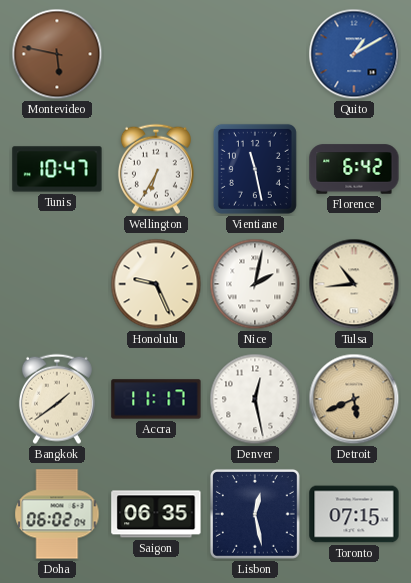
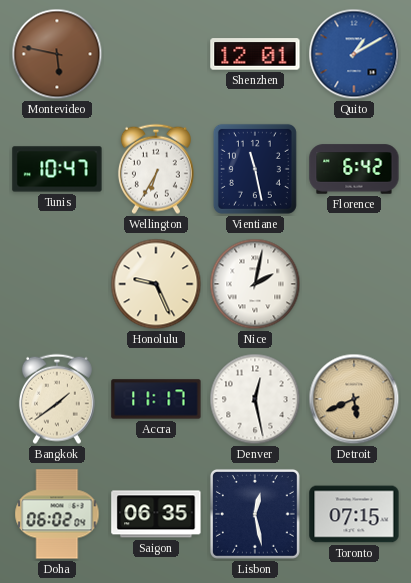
Shenzhen: none -> 12:01
Tulsa: 10:44 -> none
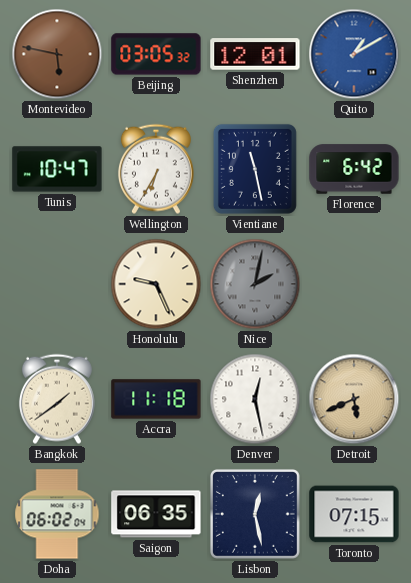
Beijing: none -> 03:05
Nice dial: white -> grey
Accra: 11:17 -> 11:18
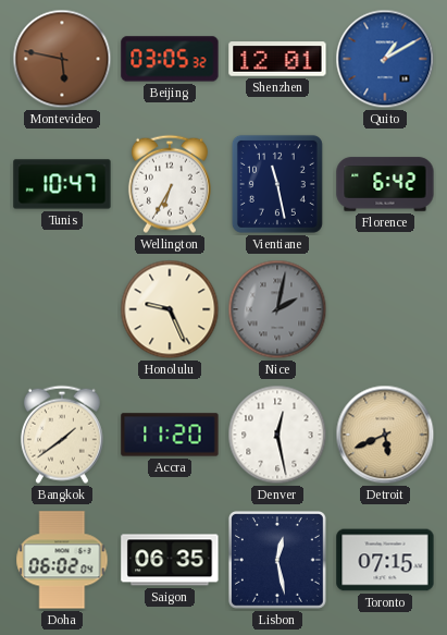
Accra: 11:18 -> 11:20
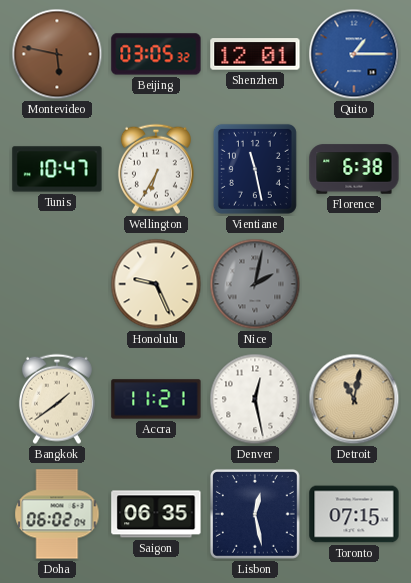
Quito: 1:10 -> 1:15
Florence: 6:42 -> 6:38
Accra: 11:20 -> 11:21
Detroit: 5:41 -> 11:02
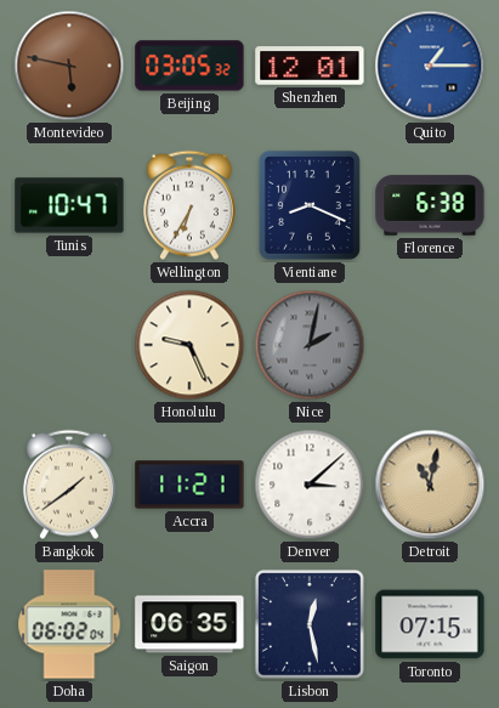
Vientiane: 11:28 -> 8:19
Denver: 12:28 -> 3:08
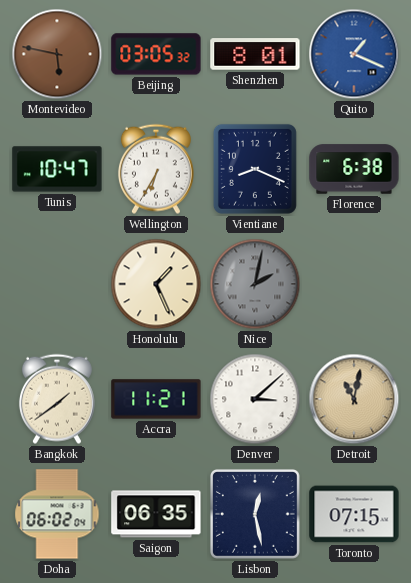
Shenzhen: 12:01 -> 8:01
Quito: 1:15 -> 1:19
Honolulu: 9:26 -> 1:26
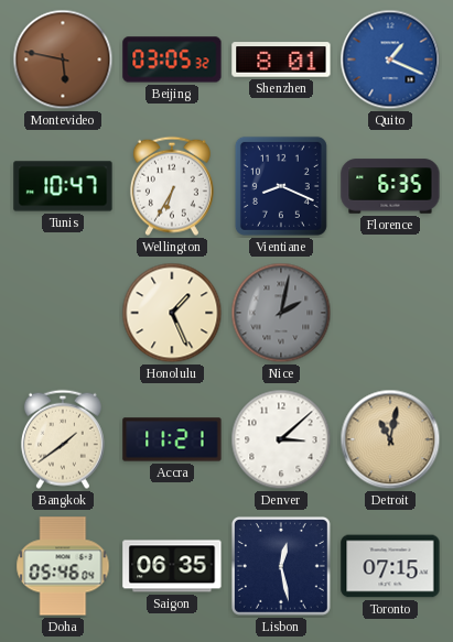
Florence: 6:38 -> 6:35
Doha: 06:02 -> 05:46
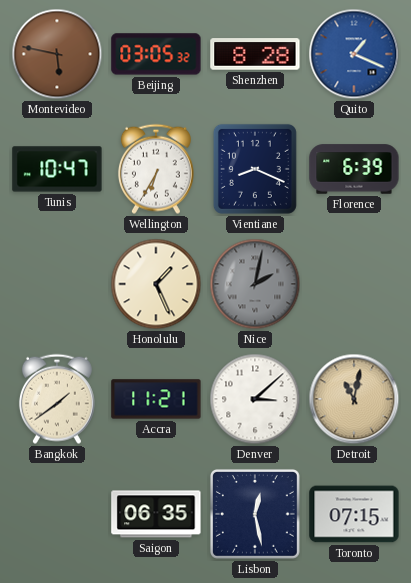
Shenzhen: 8:01 -> 8:28
Florence: 6:35 -> 6:39
Doha: 05:46 -> none
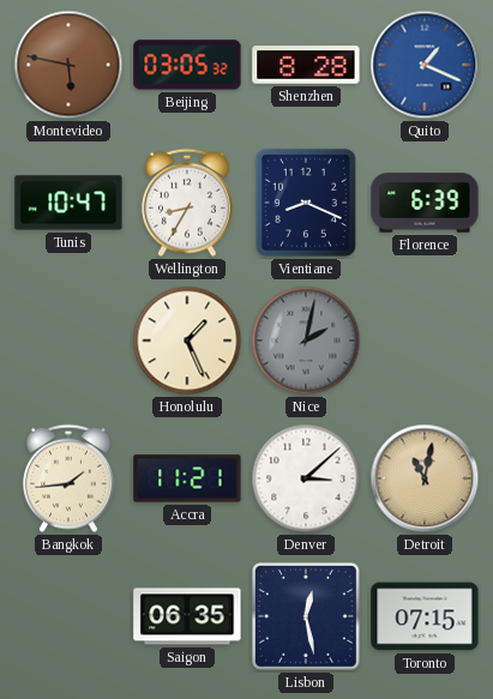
Wellington: 6:35 -> 8:35
Bangkok: 1:39 -> 1:44
